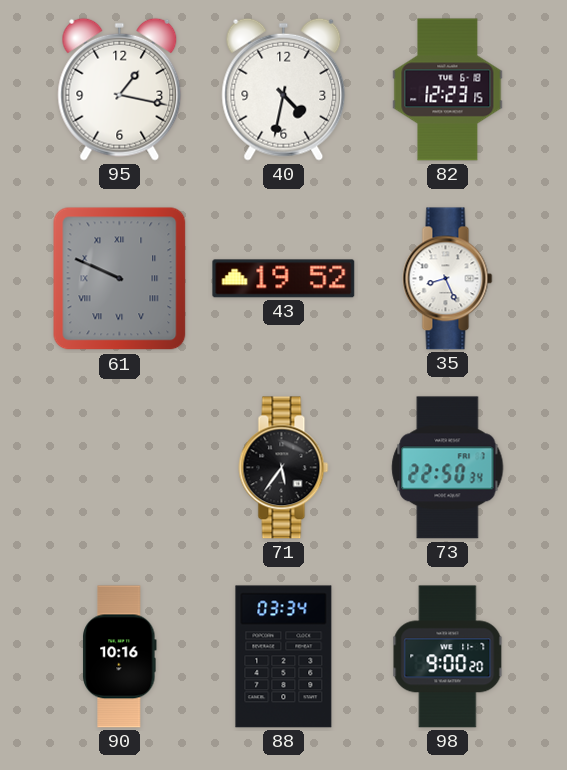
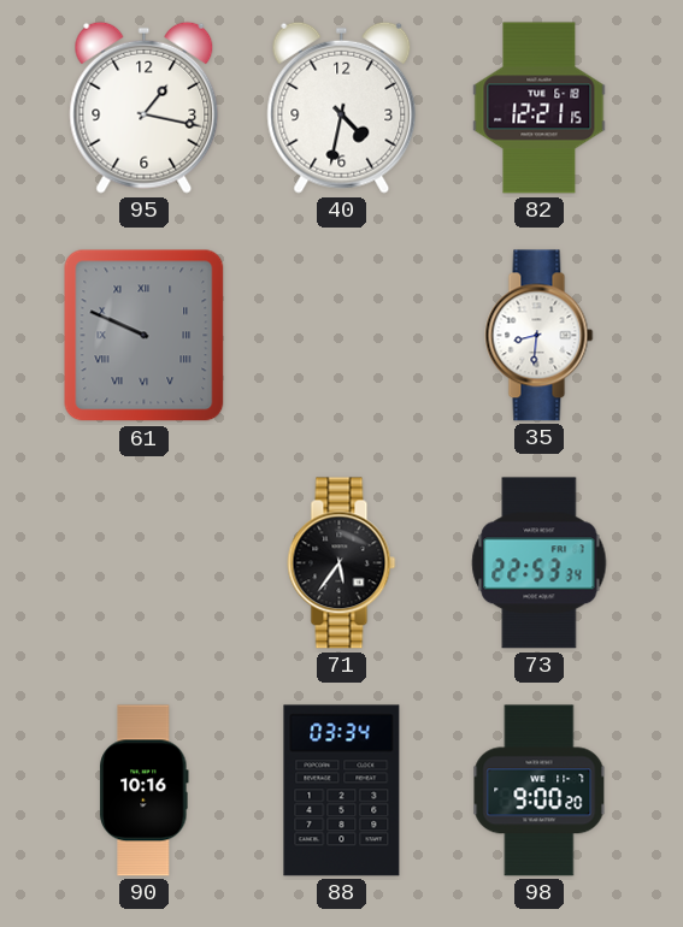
82: 12:23 -> 12:21
43: 19:52 -> none
35: 8:26 -> 8:31
73: 22:50 -> 22:53
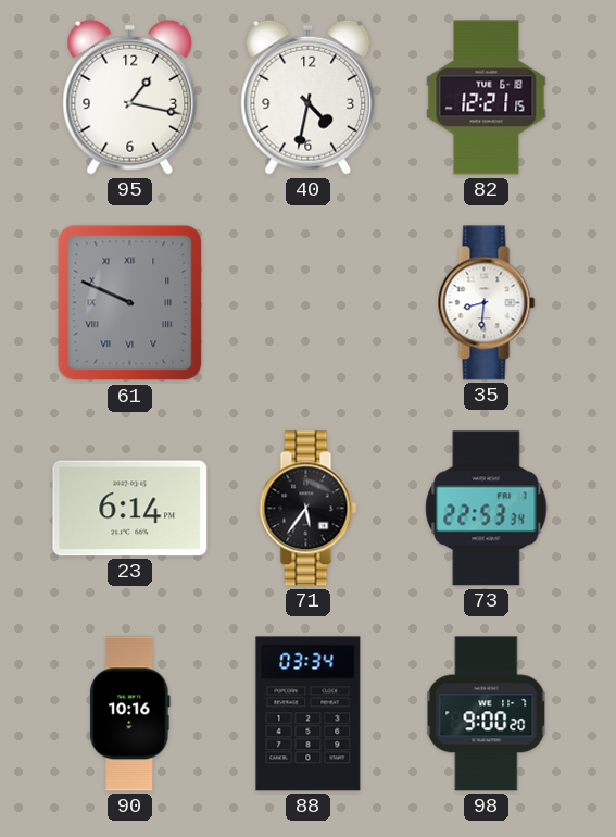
23: none -> 6:14
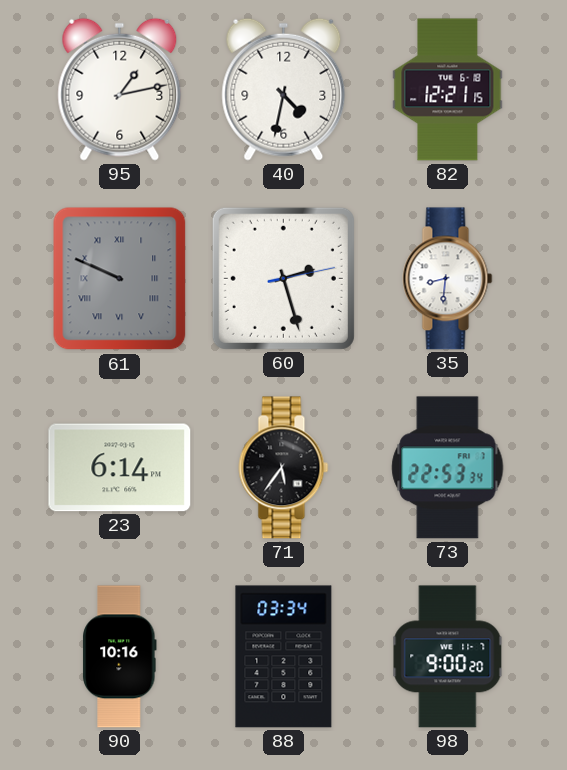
95: 1:17 -> 1:13
60: none -> 2:27
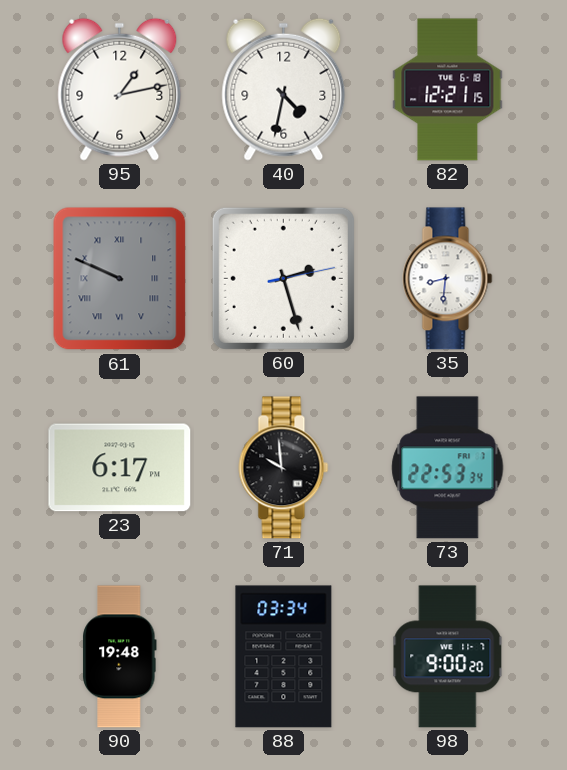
23: 6:14 -> 6:17
71: 5:36 -> 9:59
90: 10:16 -> 19:48
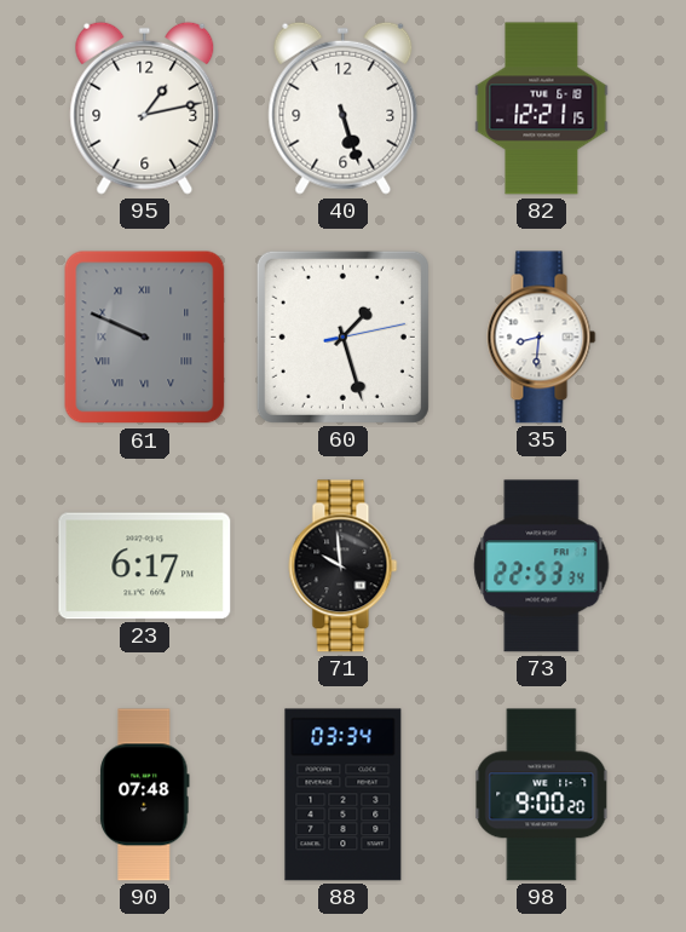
40: 4:32 -> 5:27
60: 2:27 -> 1:27
90: 19:48 -> 07:48
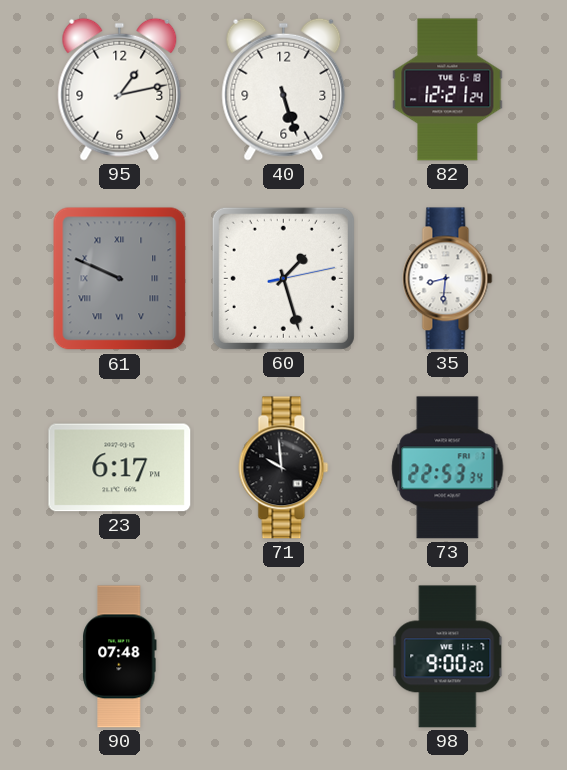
82: 12:21:15 -> 12:21:24
88: 03:34 -> none
